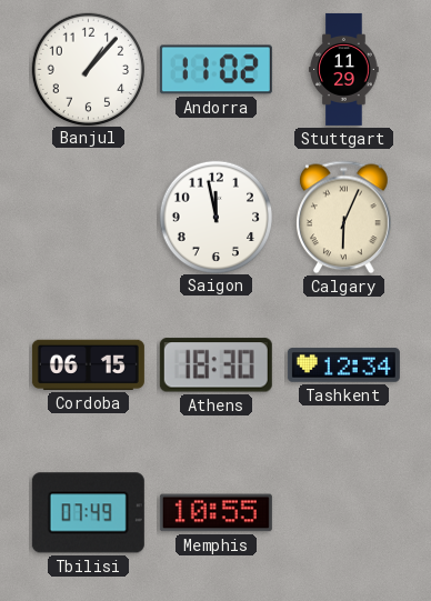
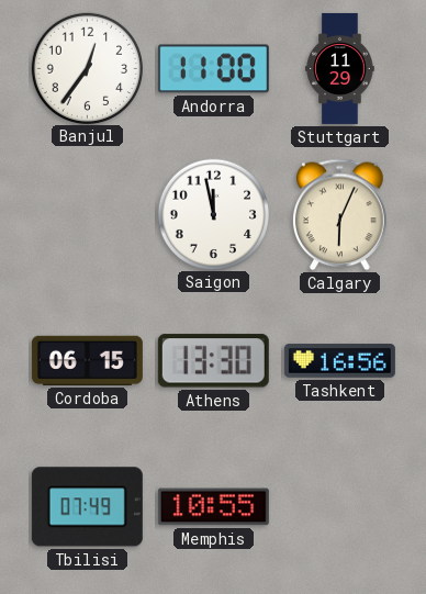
Banjul: 1:07 -> 12:36
Andorra: 11:02 -> 11:00
Athens: 18:30 -> 13:30
Tashkent: 12:34 -> 16:56
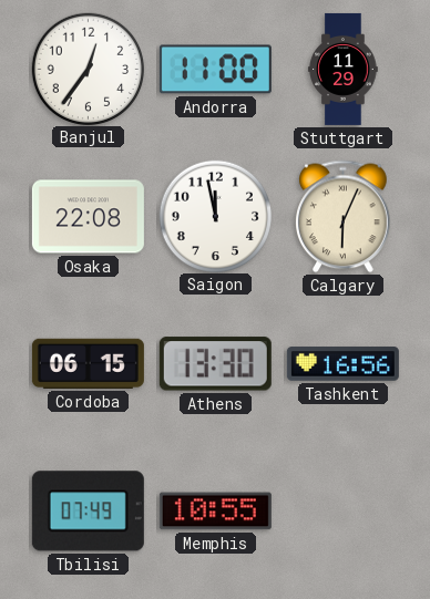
Osaka: none -> 22:08
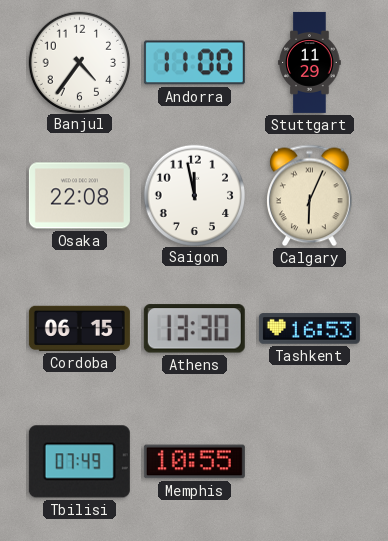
Banjul: 12:36 -> 4:36
Tashkent: 16:56 -> 16:53
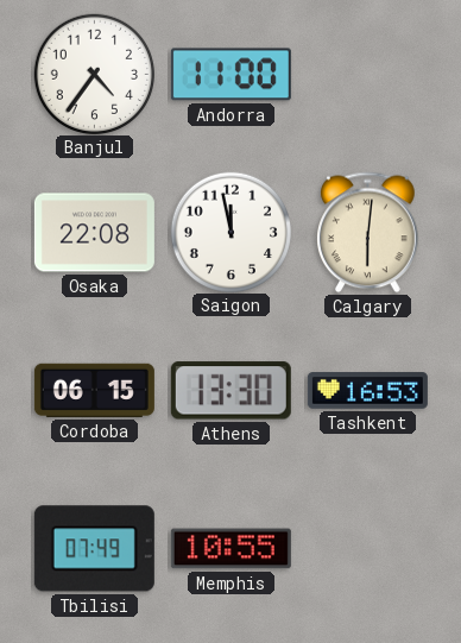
Stuttgart: 11:29 -> none
Calgary: 6:04 -> 6:01
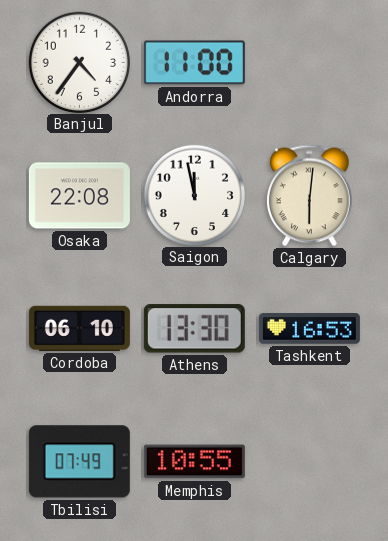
Cordoba: 06:15 -> 06:10
